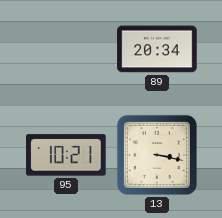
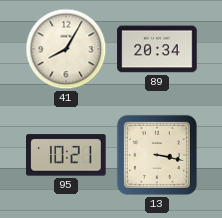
41: none -> 8:05
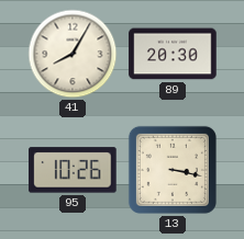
89: 20:34 -> 20:30
95: 10:21 -> 10:26
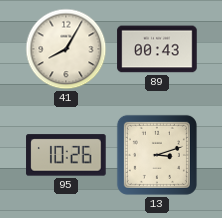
89: 20:30 -> 00:43
13: 3:17 -> 3:12
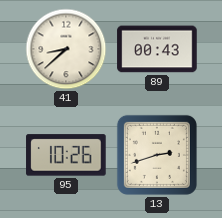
41: 8:05 -> 8:38
13: 3:12 -> 2:42
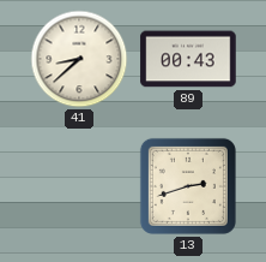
95: 10:26 -> none
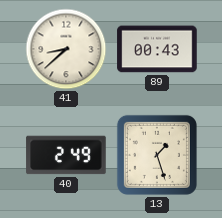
40: none -> 2:49
13: 2:42 -> 1:27
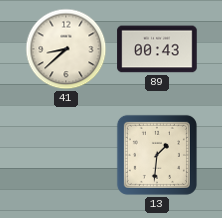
40: 2:49 -> none
13: 1:27 -> 1:31
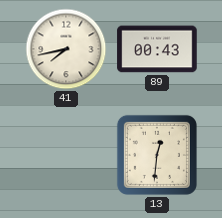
41: 8:38 -> 7:43
13: 1:31 -> 12:31
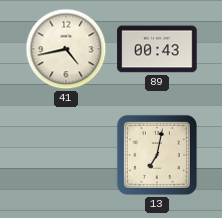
41: 7:43 -> 4:43
13: 12:31 -> 7:02
